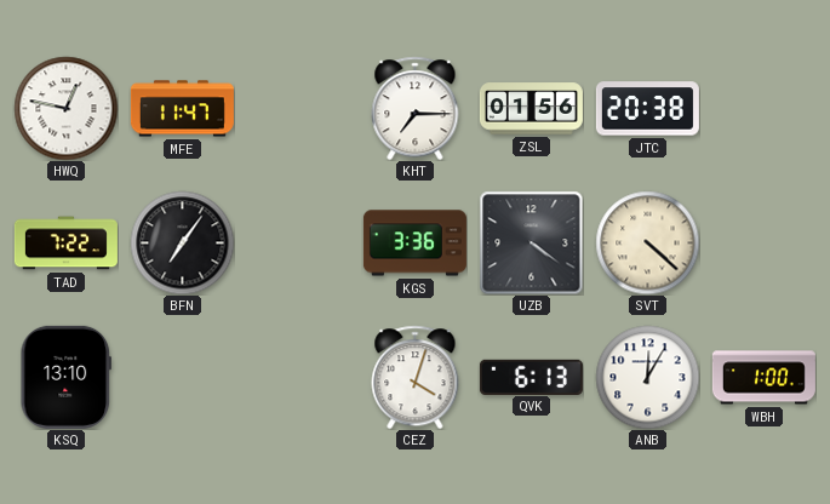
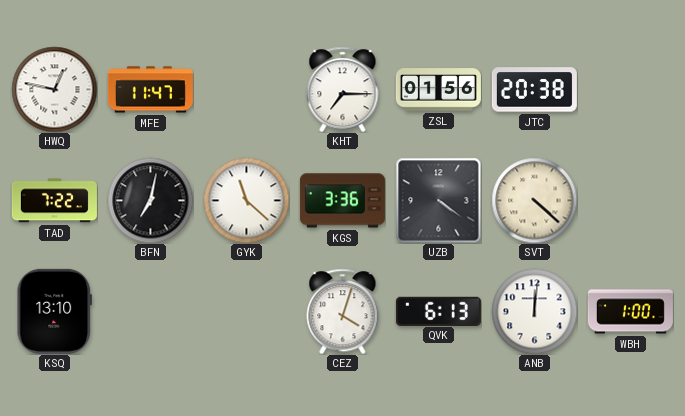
BFN: 7:06 -> 7:02
GYK: none -> 11:22
ANB: 12:05 -> 12:01
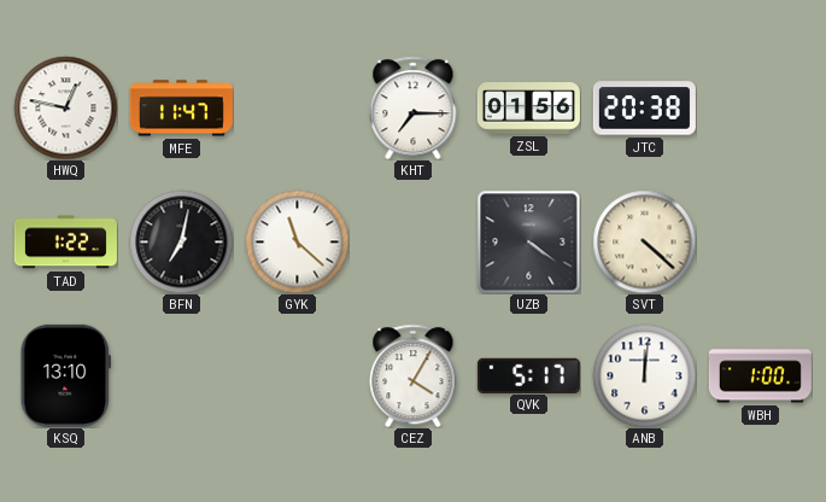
TAD: 7:22 -> 1:22
KGS: 3:36 -> none
CEZ: 4:03 -> 4:05
QVK: 6:13 -> 5:17
